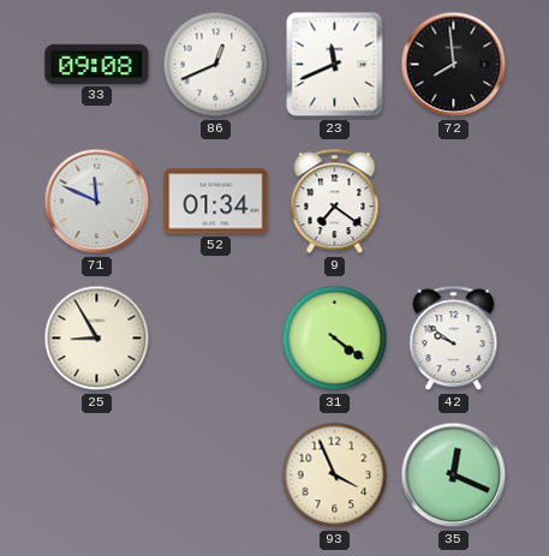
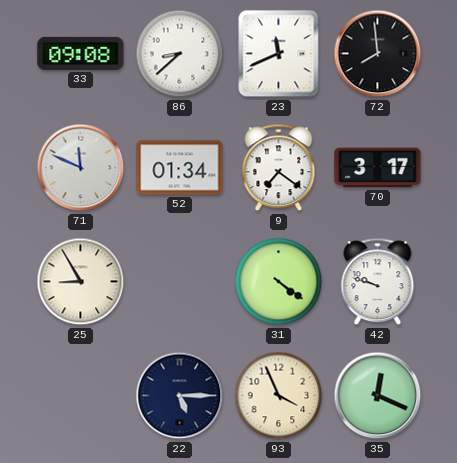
86: 12:41 -> 8:38
70: none -> 3:17
42: 9:51 -> 9:48
22: none -> 5:15
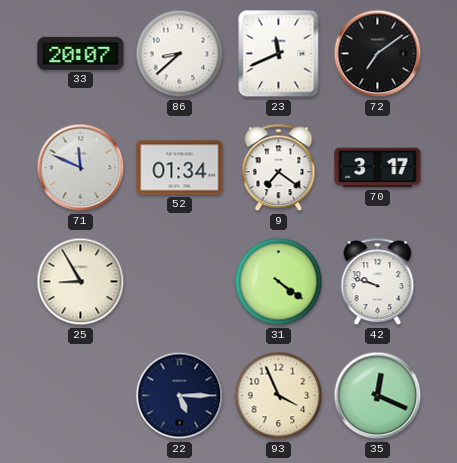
33: 09:08 -> 20:07
72: 7:59 -> 7:09
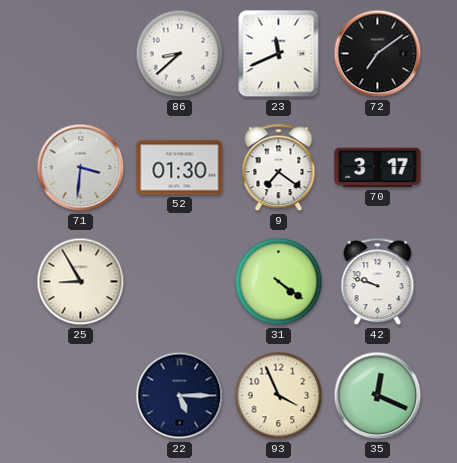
33: 20:07 -> none
71: 11:49 -> 3:31
52: 01:34 -> 01:30
